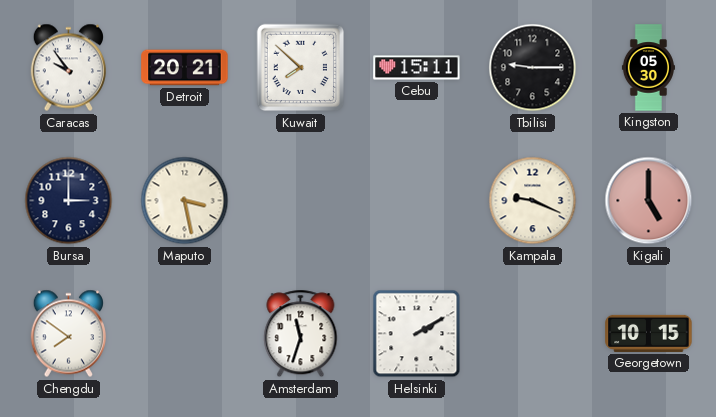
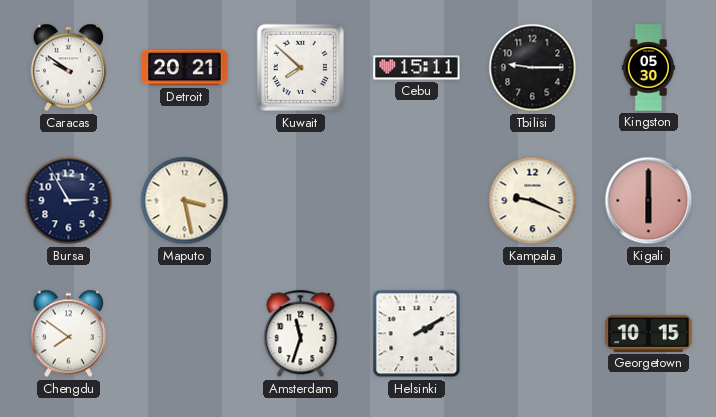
Caracas: 9:54 -> 9:51
Bursa: 3:00 -> 2:55
Kigali: 5:00 -> 6:00
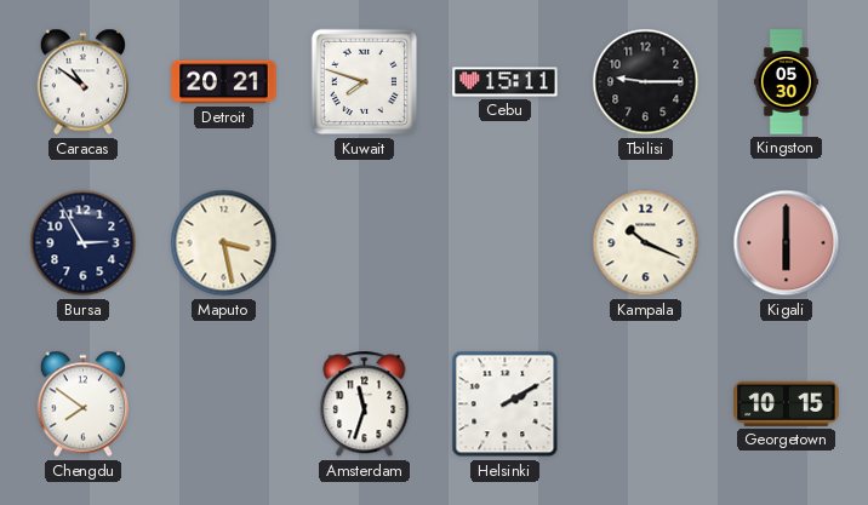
Caracas: 9:51 -> 10:51
Kuwait: 7:52 -> 7:48
Kampala: 9:19 -> 10:19
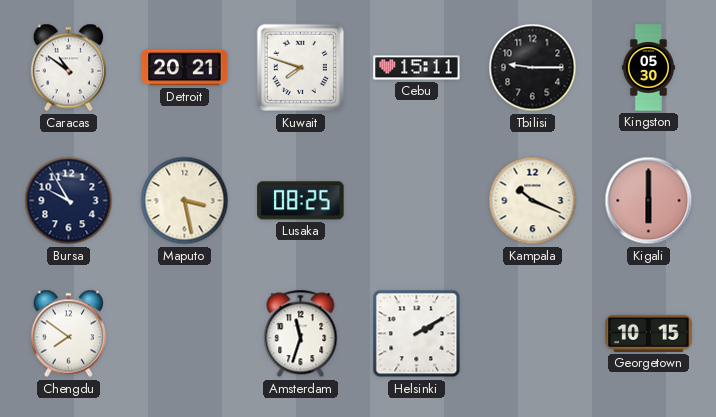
Bursa: 2:55 -> 9:55
Lusaka: none -> 08:25
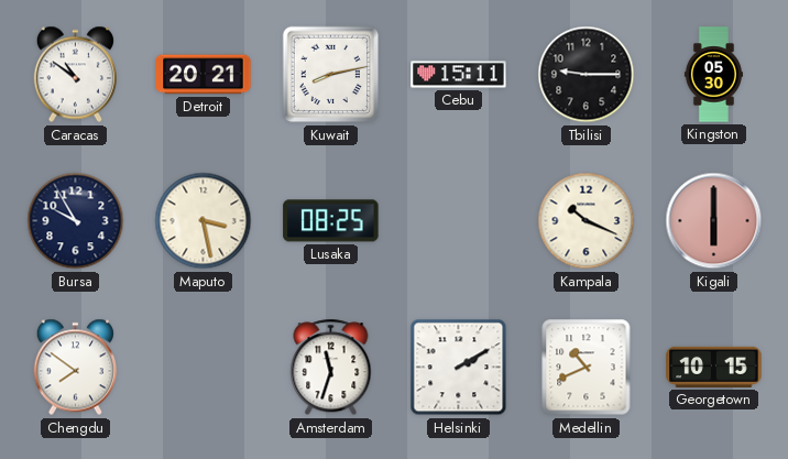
Kuwait: 7:48 -> 8:13
Medellin: none -> 10:41
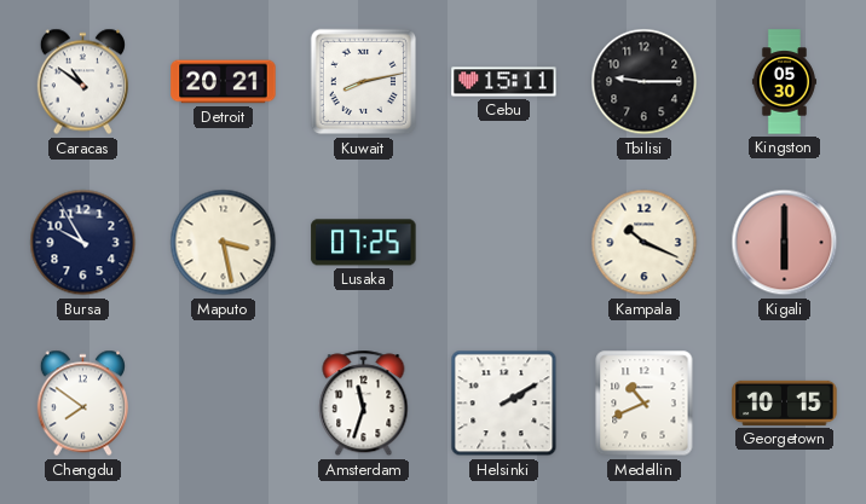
Lusaka: 08:25 -> 07:25
